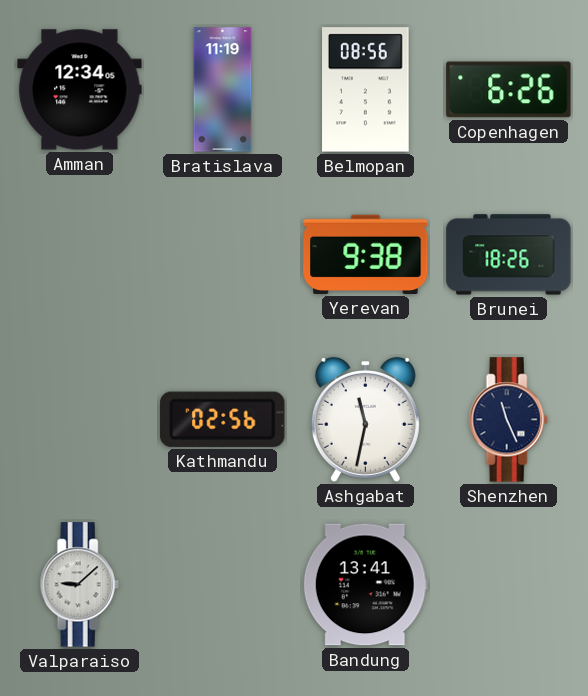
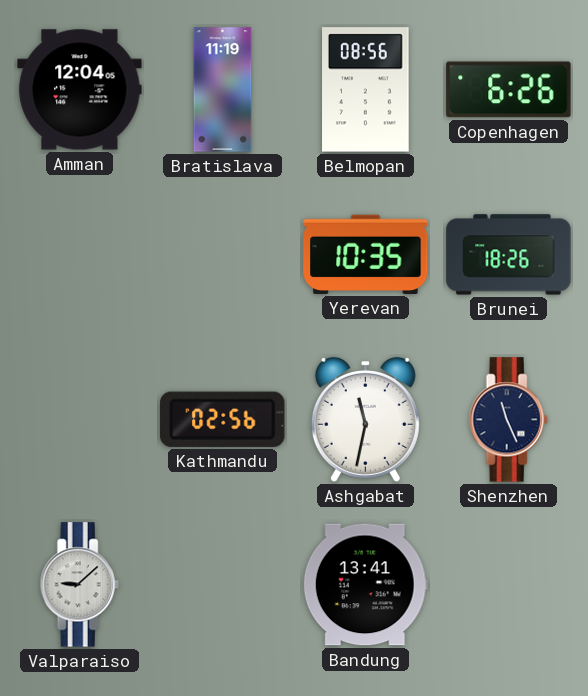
Amman: 12:34 -> 12:04
Yerevan: 9:38 -> 10:35
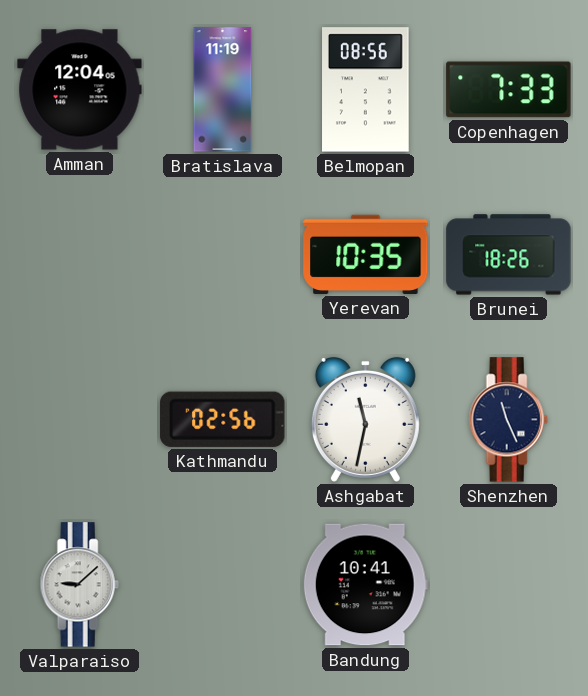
Copenhagen: 6:26 -> 7:33
Bandung: 13:41 -> 10:41
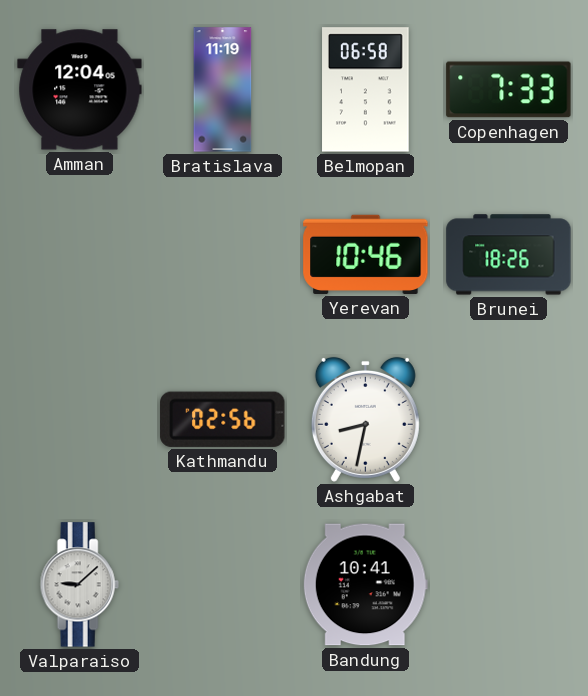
Belmopan: 08:56 -> 06:58
Yerevan: 10:35 -> 10:46
Ashgabat: 11:32 -> 8:32
Shenzhen: 11:26 -> none
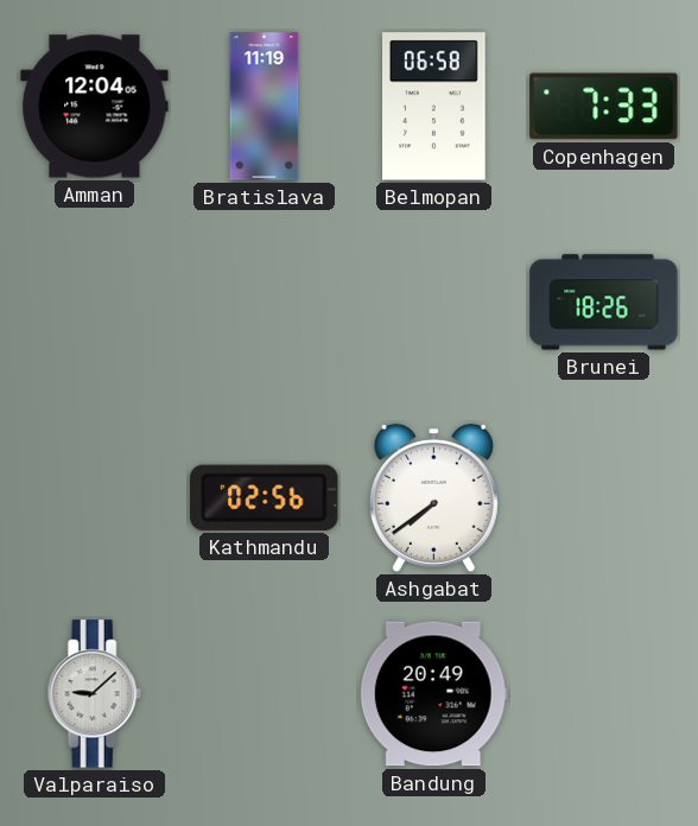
Yerevan: 10:46 -> none
Ashgabat: 8:32 -> 7:39
Bandung: 10:41 -> 20:49
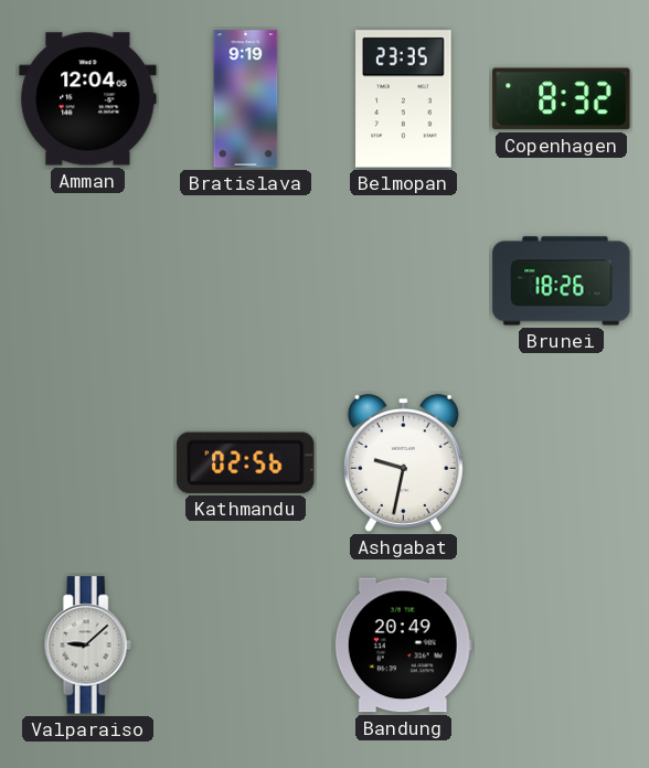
Bratislava: 11:19 -> 9:19
Belmopan: 06:58 -> 23:35
Copenhagen: 7:33 -> 8:32
Ashgabat: 7:39 -> 9:32
